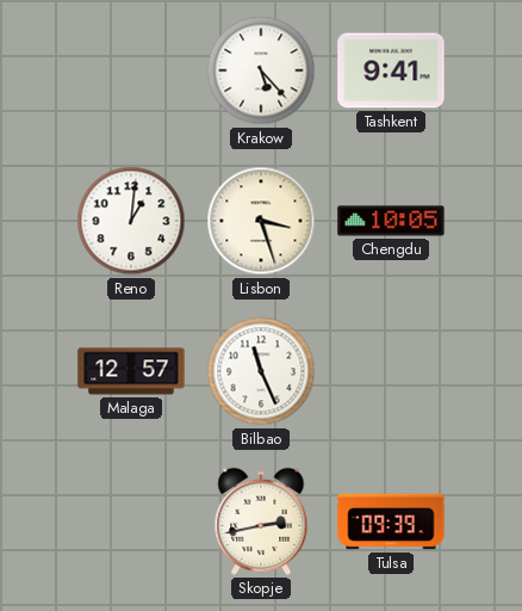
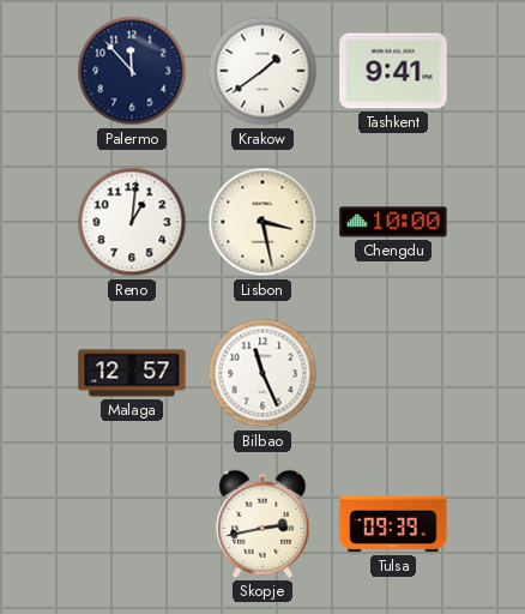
Palermo: none -> 11:53
Krakow: 5:23 -> 1:39
Lisbon: 3:27 -> 3:28
Chengdu: 10:05 -> 10:00
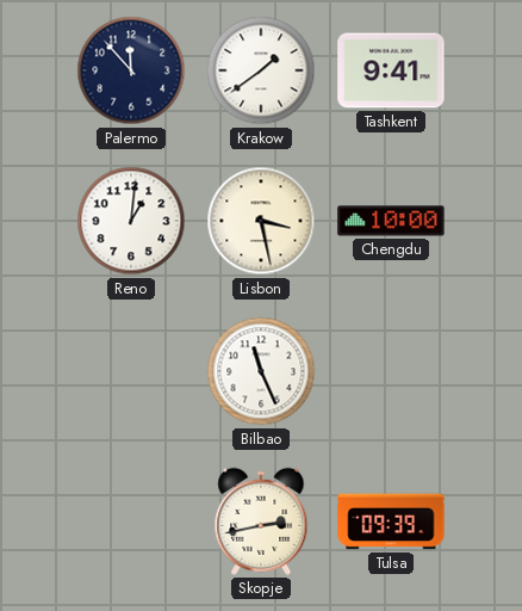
Malaga: 12:57 -> none
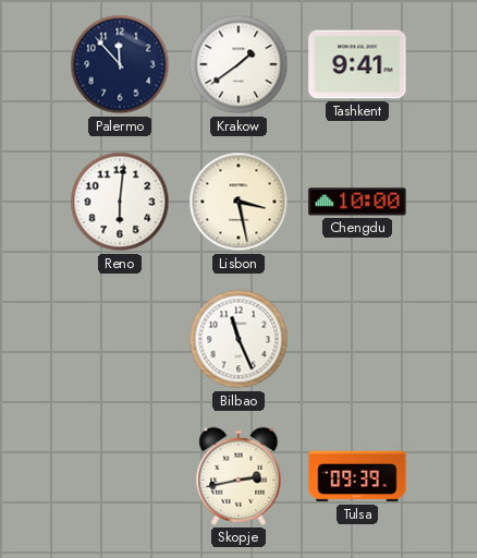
Reno: 1:01 -> 6:01
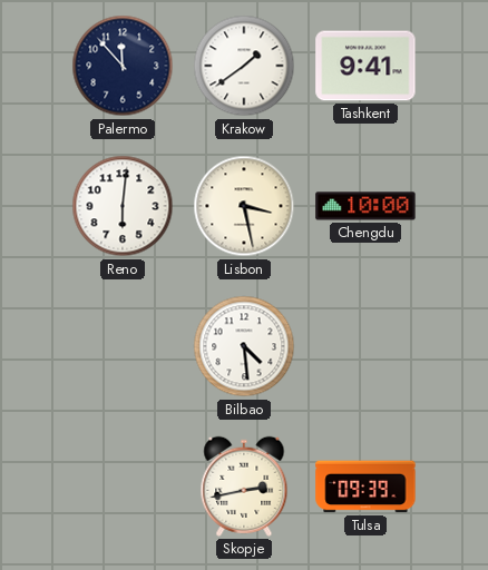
Bilbao: 11:26 -> 4:29
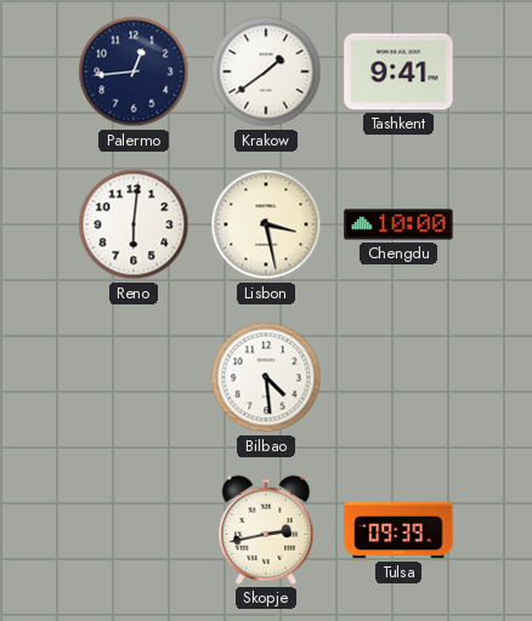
Palermo: 11:53 -> 12:44
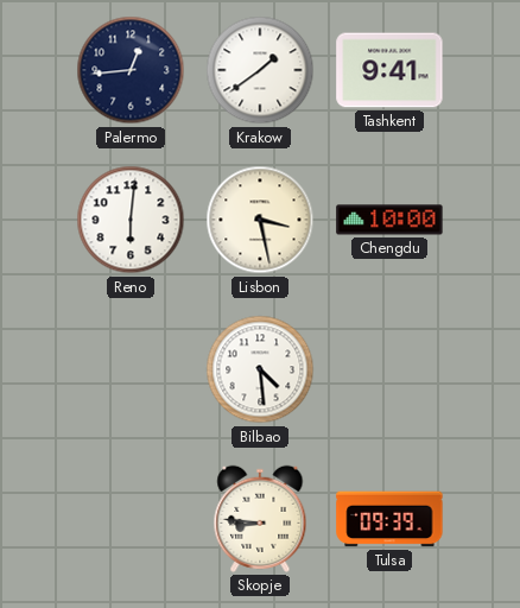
Skopje: 2:43 -> 8:46
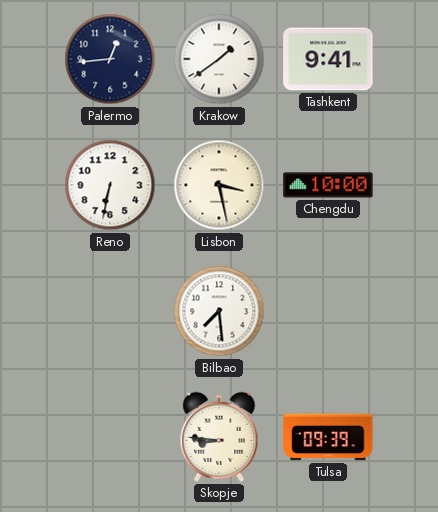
Reno: 6:01 -> 6:32
Bilbao: 4:29 -> 7:29
